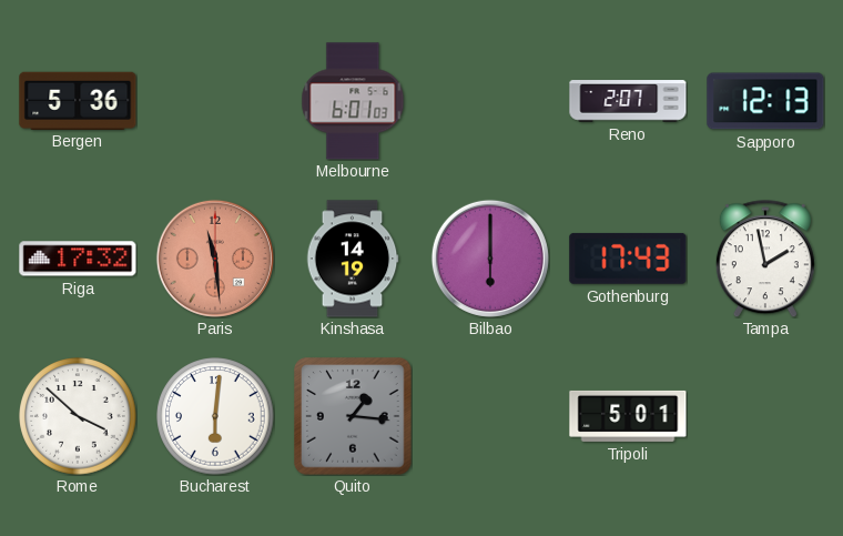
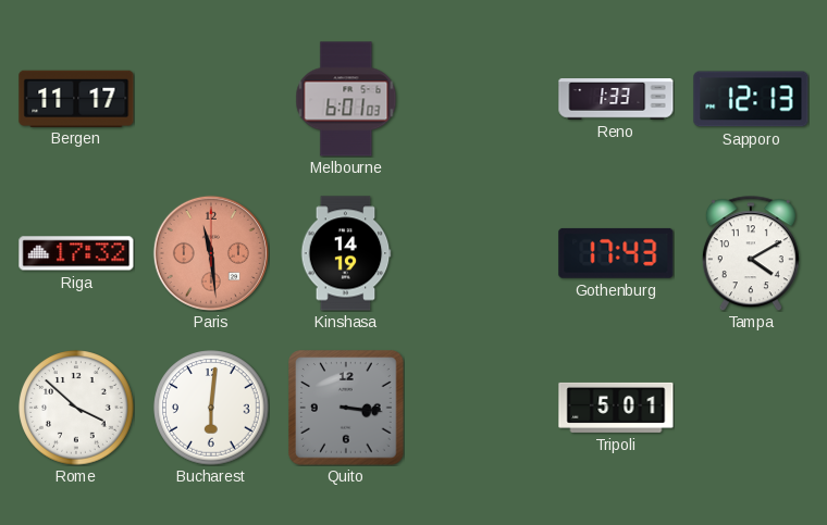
Bergen: 5:36 -> 11:17
Reno: 2:07 -> 1:33
Bilbao: 6:00 -> none
Tampa: 1:58 -> 4:10
Quito: 1:16 -> 3:16
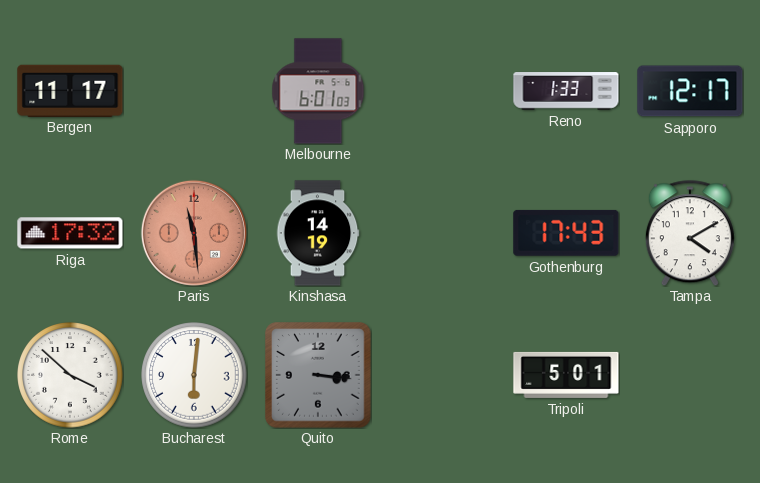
Sapporo: 12:13 -> 12:17
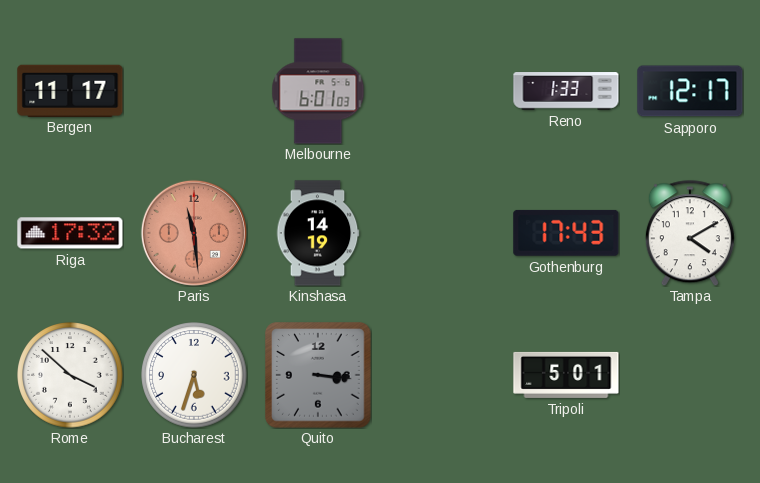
Bucharest: 6:01 -> 5:33
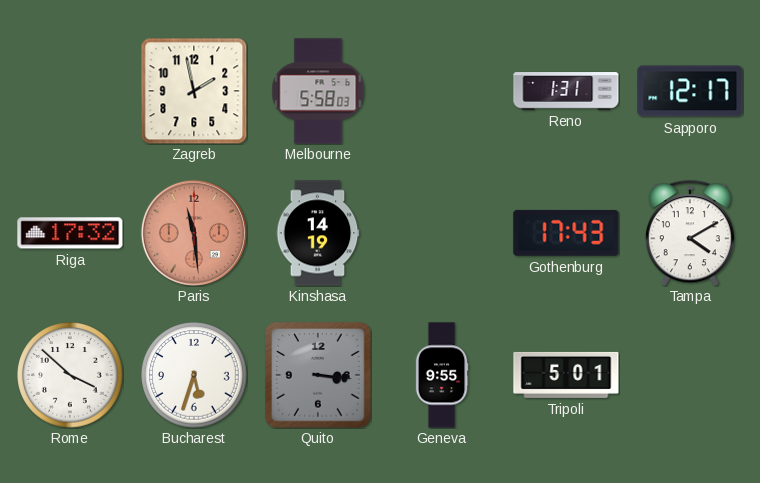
Bergen: 11:17 -> none
Zagreb: none -> 1:58
Melbourne: 6:01 -> 5:58
Reno: 1:33 -> 1:31
Geneva: none -> 9:55
